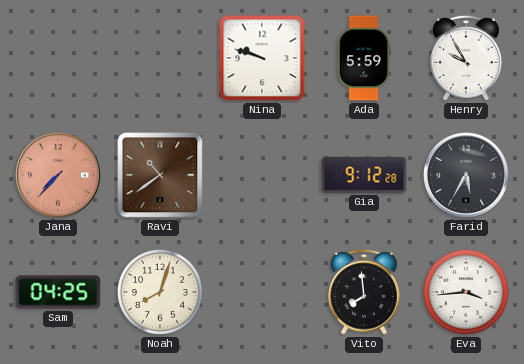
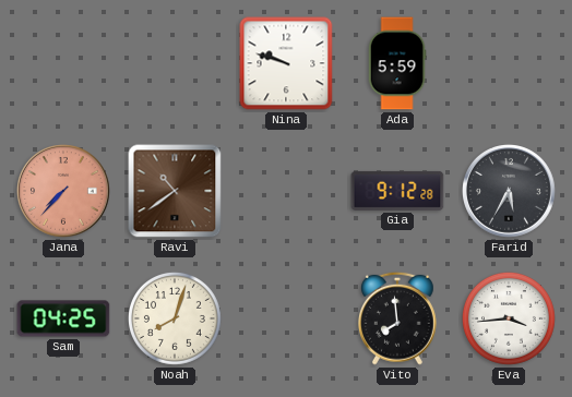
Henry: 9:55 -> none
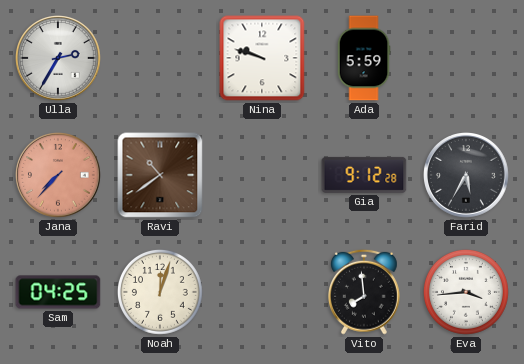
Ulla: none -> 2:35
Noah: 8:03 -> 12:03
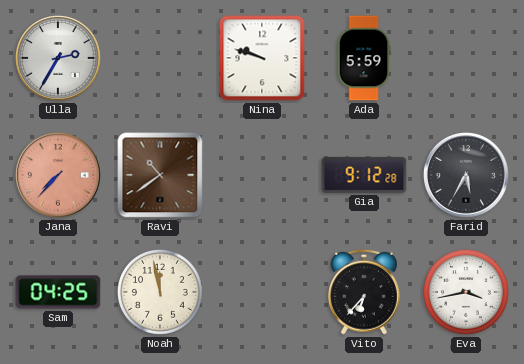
Noah: 12:03 -> 11:58
Vito: 7:59 -> 6:37
Eva: 3:44 -> 3:43
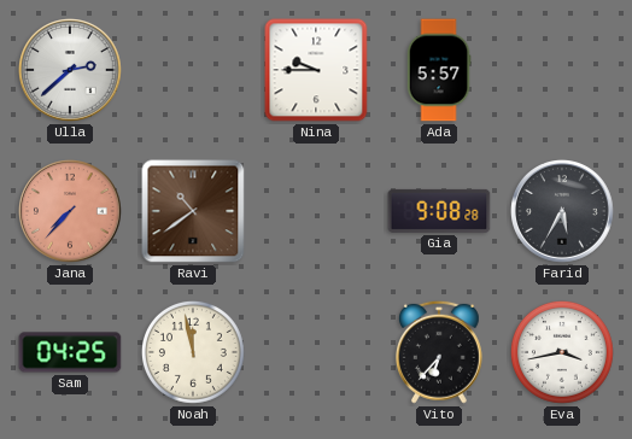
Ulla: 2:35 -> 2:38
Nina: 9:48 -> 9:45
Ada: 5:59 -> 5:57
Gia: 9:12 -> 9:08
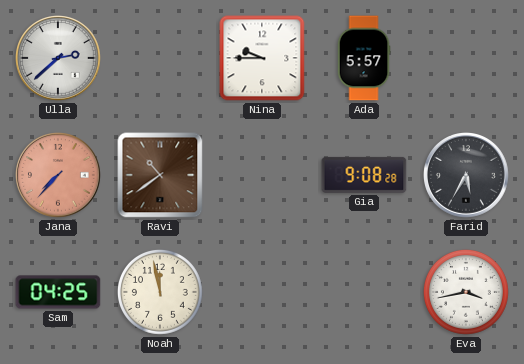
Vito: 6:37 -> none
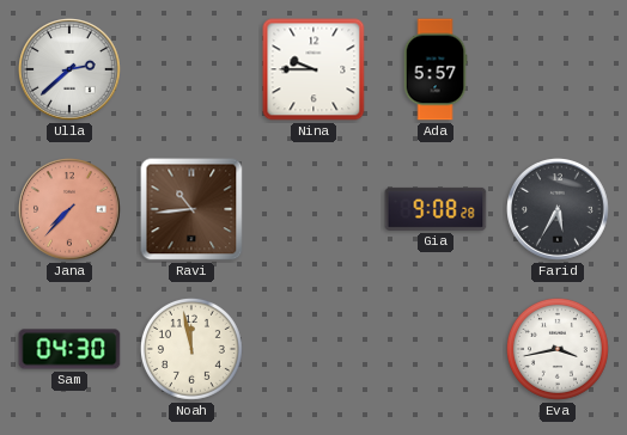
Ravi: 10:39 -> 10:44
Sam: 04:25 -> 04:30
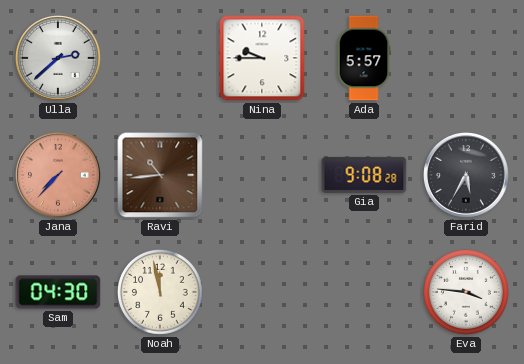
Eva: 3:43 -> 3:46
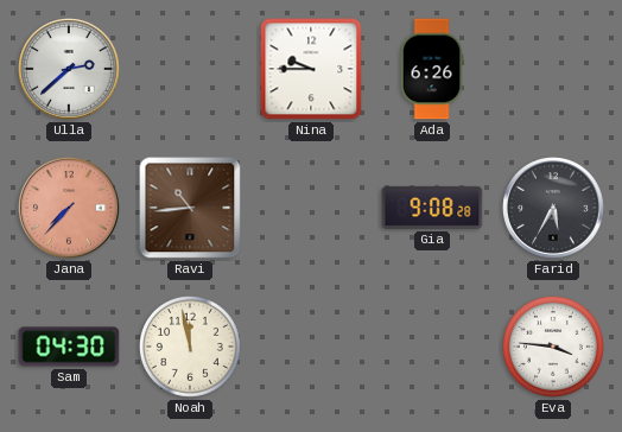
Ada: 5:57 -> 6:26
